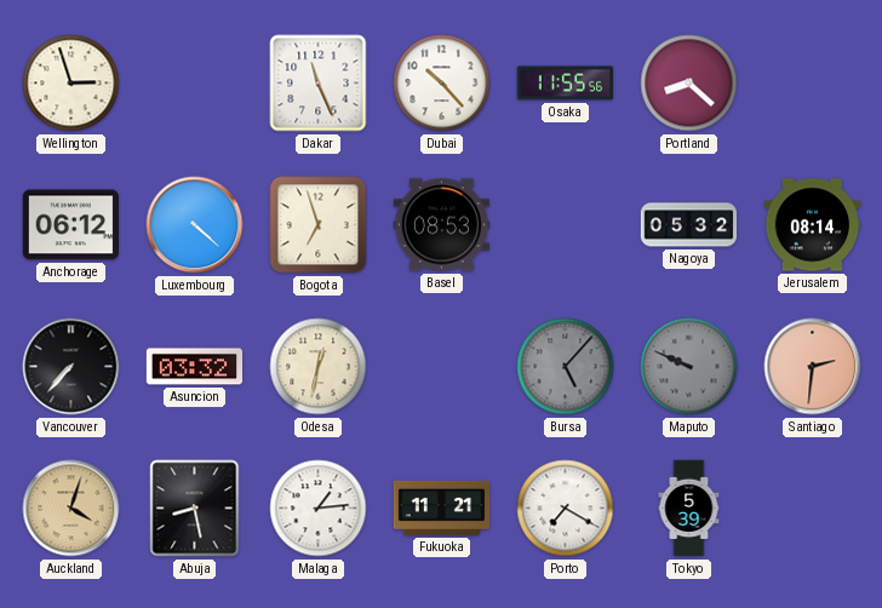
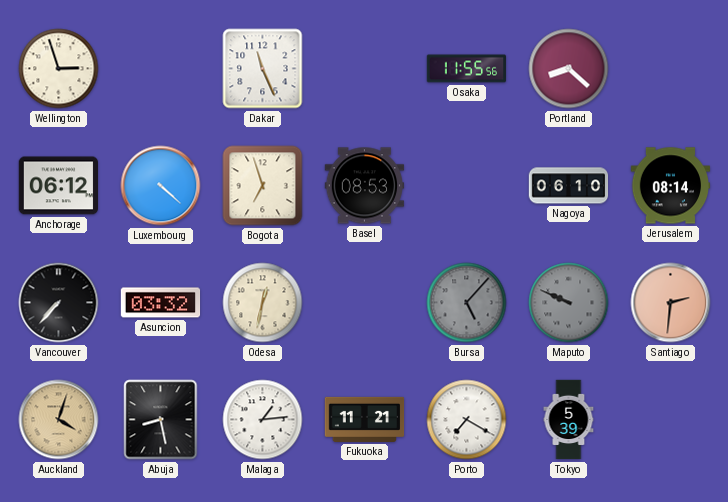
Dubai: 10:23 -> none
Nagoya: 05:32 -> 06:10
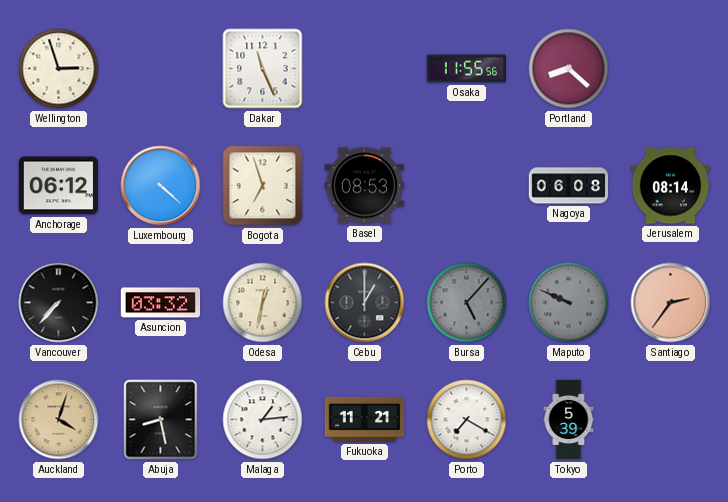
Nagoya: 06:10 -> 06:08
Cebu: none -> 1:00
Santiago: 2:31 -> 2:36
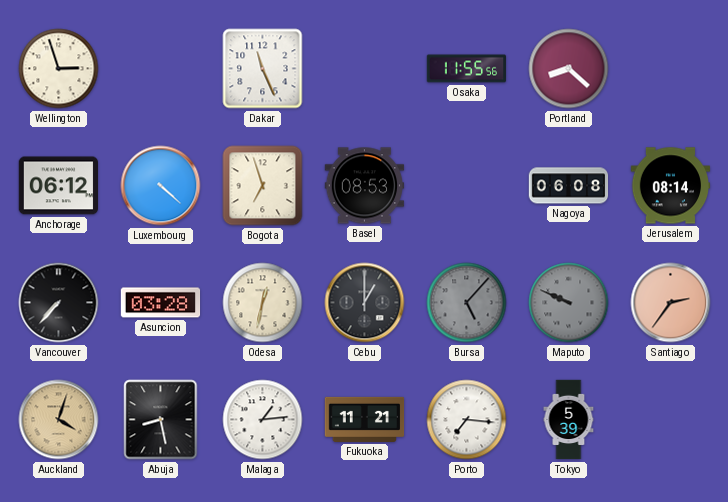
Asuncion: 03:32 -> 03:28
Porto: 7:20 -> 7:16
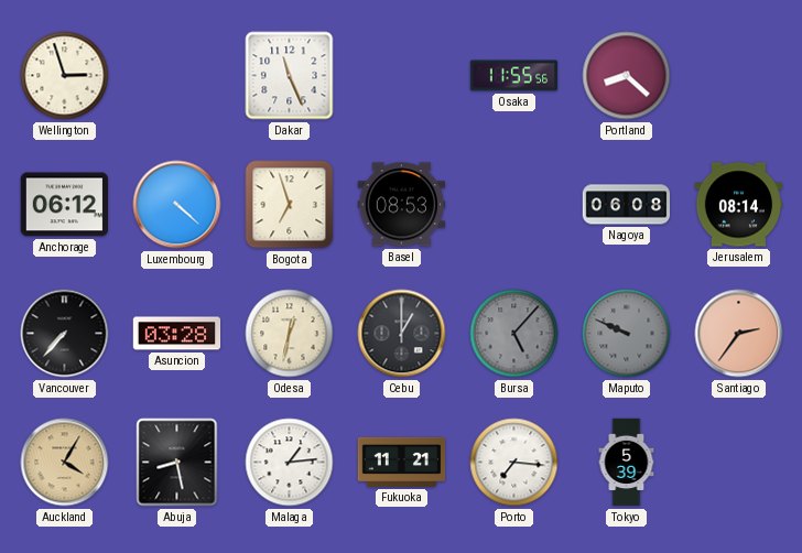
Auckland: 4:03 -> 4:05
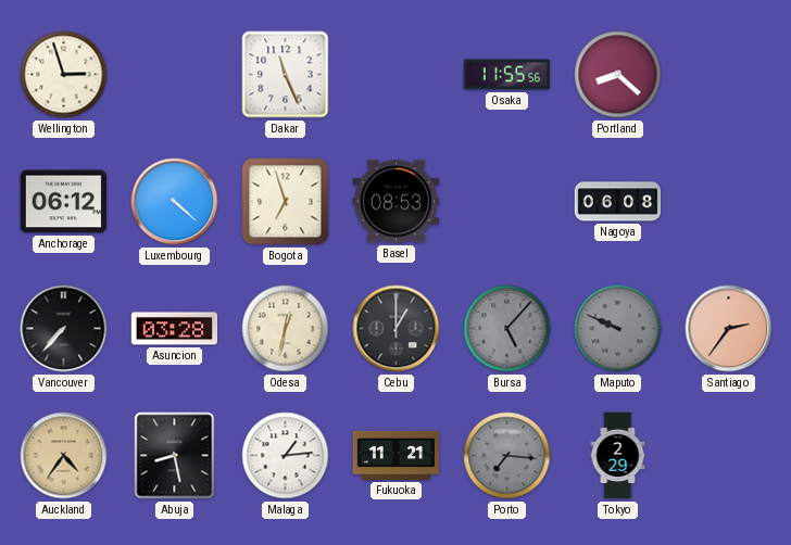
Jerusalem: 08:14 -> none
Auckland: 4:05 -> 4:36
Porto dial: white -> grey
Tokyo: 5:39 -> 2:29
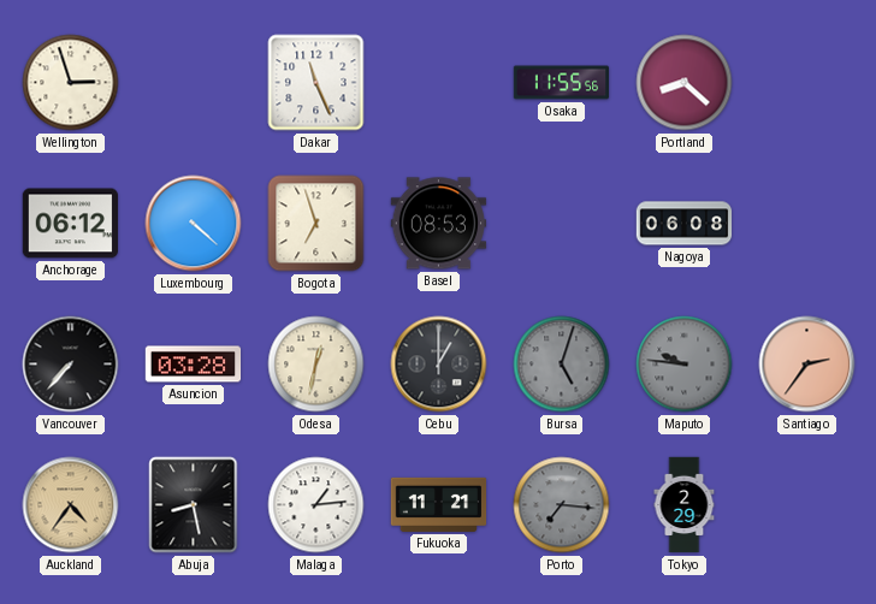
Bursa: 5:07 -> 5:03
Maputo: 9:49 -> 9:46
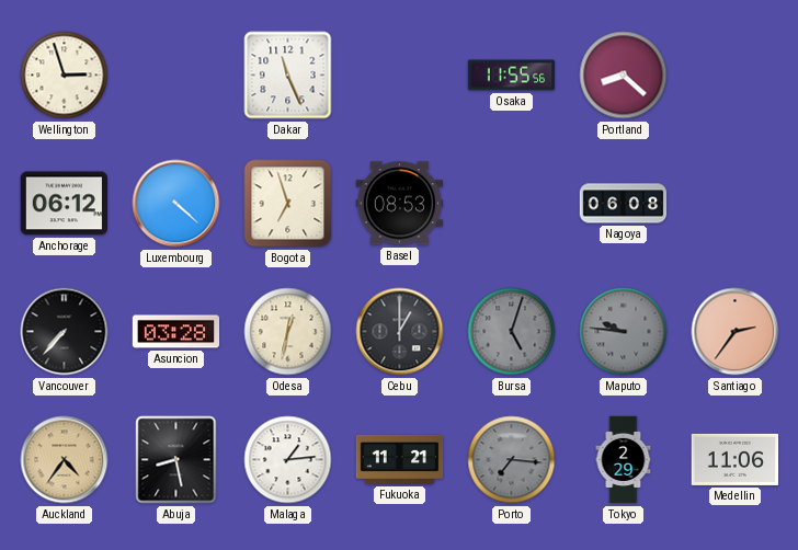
Medellin: none -> 11:06
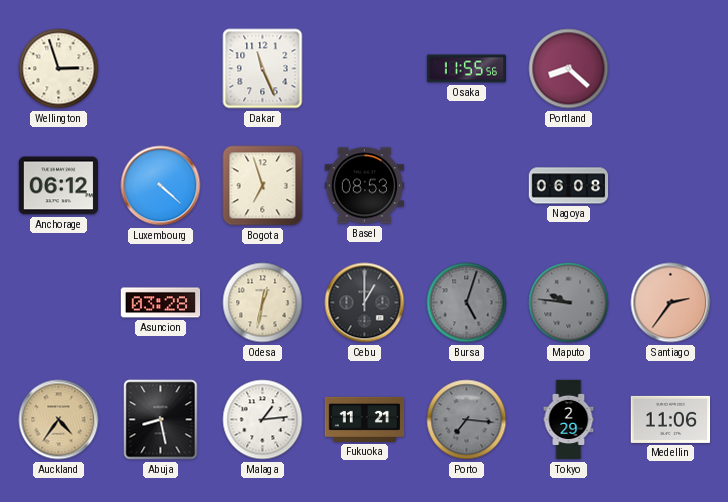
Vancouver: 7:37 -> none
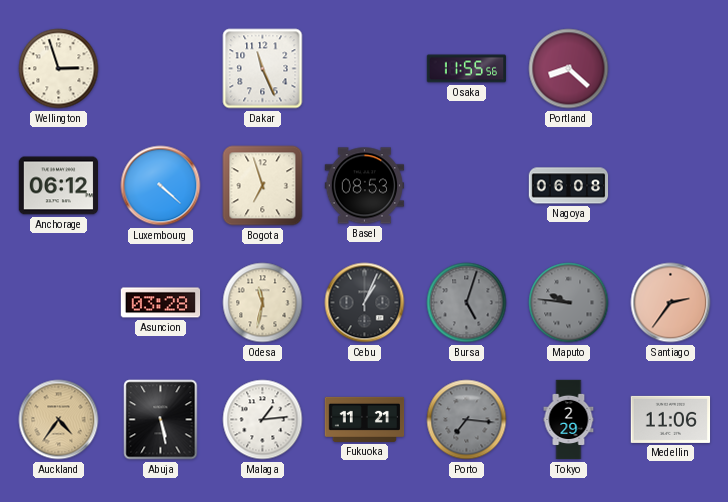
Odesa: 12:32 -> 11:32
Cebu: 1:00 -> 1:04
Abuja: 8:28 -> 5:28
